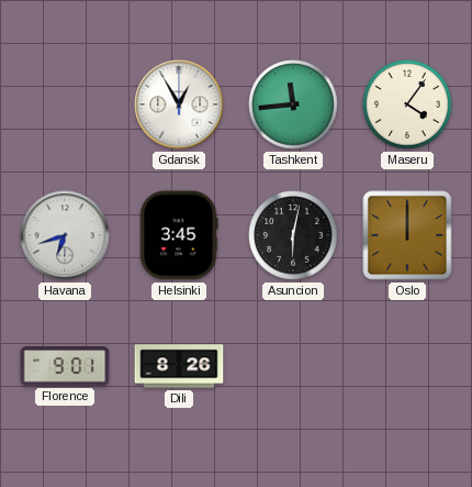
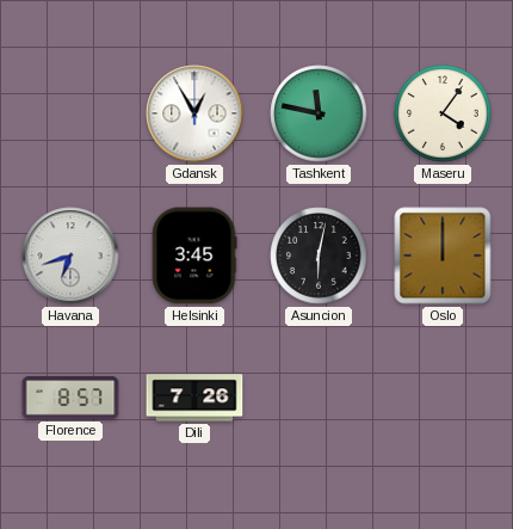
Tashkent: 11:44 -> 11:47
Florence: 9:01 -> 8:57
Dili: 8:26 -> 7:26
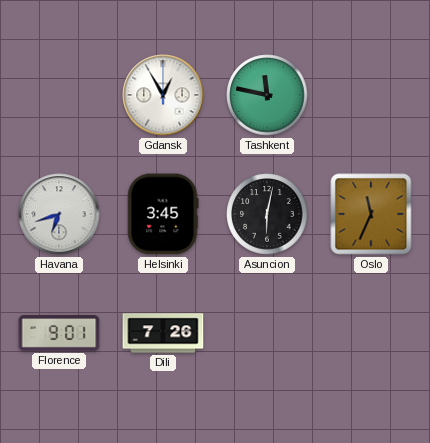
Maseru: 4:06 -> none
Oslo: 12:00 -> 11:34
Florence: 8:57 -> 9:01
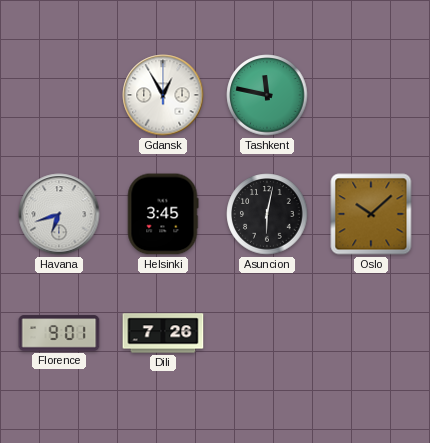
Oslo: 11:34 -> 10:08
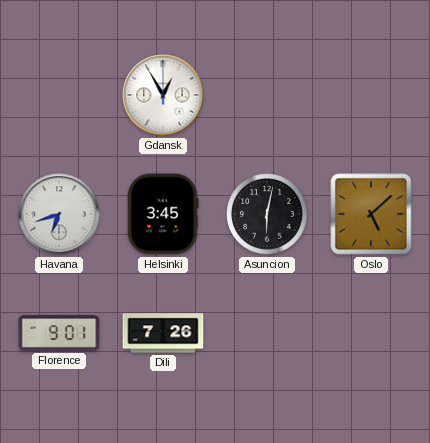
Tashkent: 11:47 -> none
Oslo: 10:08 -> 5:08
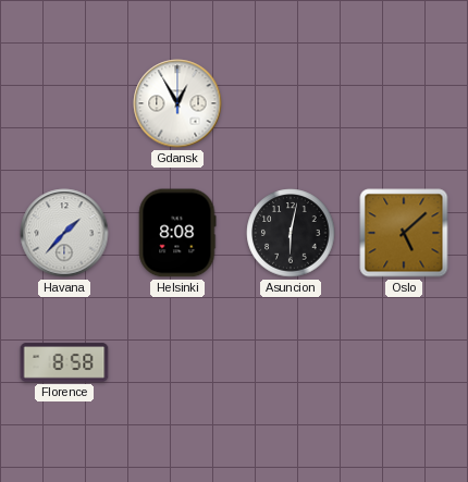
Havana: 6:42 -> 1:37
Helsinki: 3:45 -> 8:08
Florence: 9:01 -> 8:58
Dili: 7:26 -> none
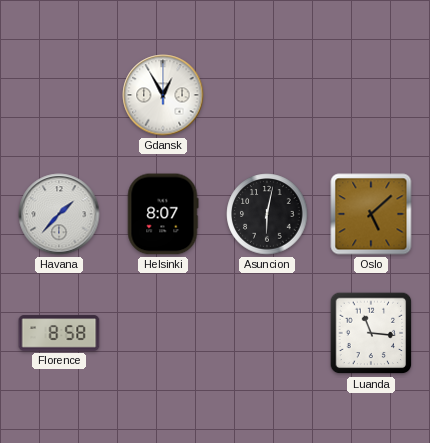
Helsinki: 8:08 -> 8:07
Luanda: none -> 11:16
